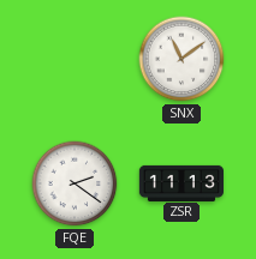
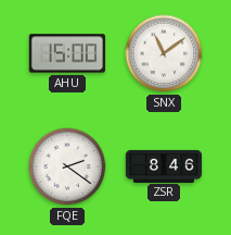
AHU: none -> 15:00
ZSR: 11:13 -> 8:46
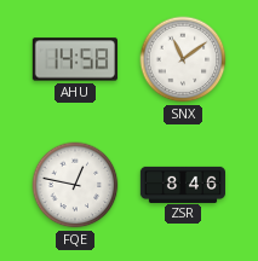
AHU: 15:00 -> 14:58
FQE: 2:21 -> 12:47
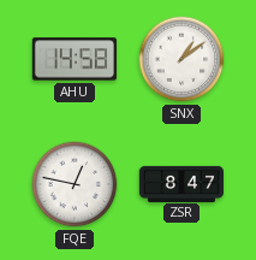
SNX: 11:09 -> 1:09
ZSR: 8:46 -> 8:47
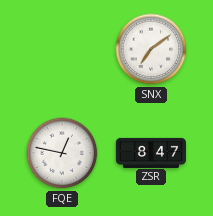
AHU: 14:58 -> none
SNX: 1:09 -> 7:09
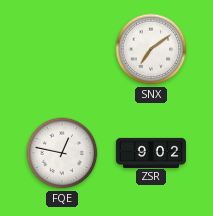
ZSR: 8:47 -> 9:02
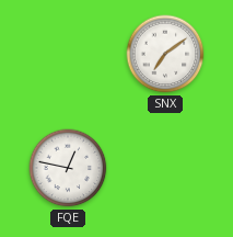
ZSR: 9:02 -> none
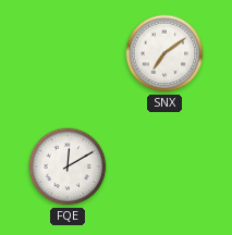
FQE: 12:47 -> 12:10
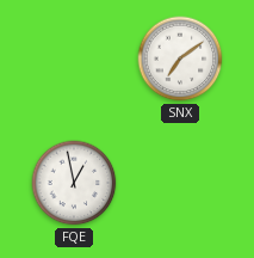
FQE: 12:10 -> 12:58
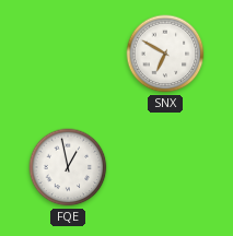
SNX: 7:09 -> 6:50
